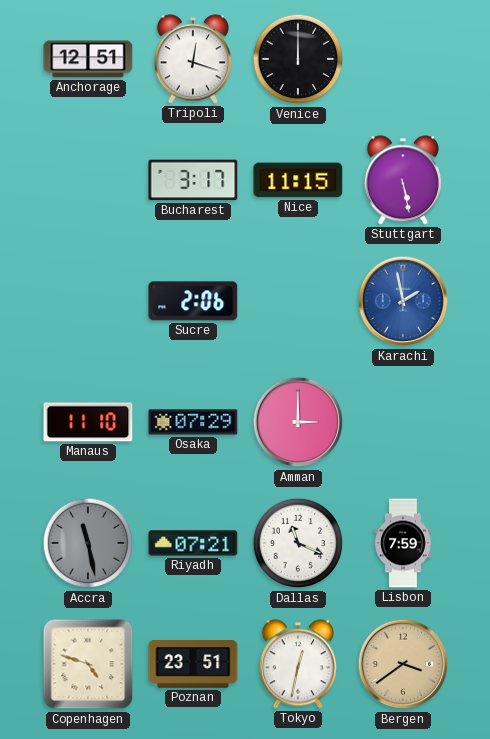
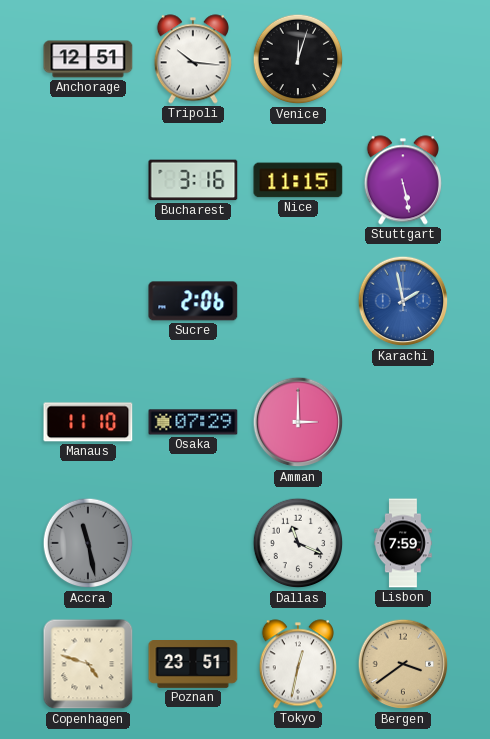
Tripoli: 12:18 -> 10:16
Venice: 12:00 -> 12:03
Bucharest: 3:17 -> 3:16
Riyadh: 07:21 -> none
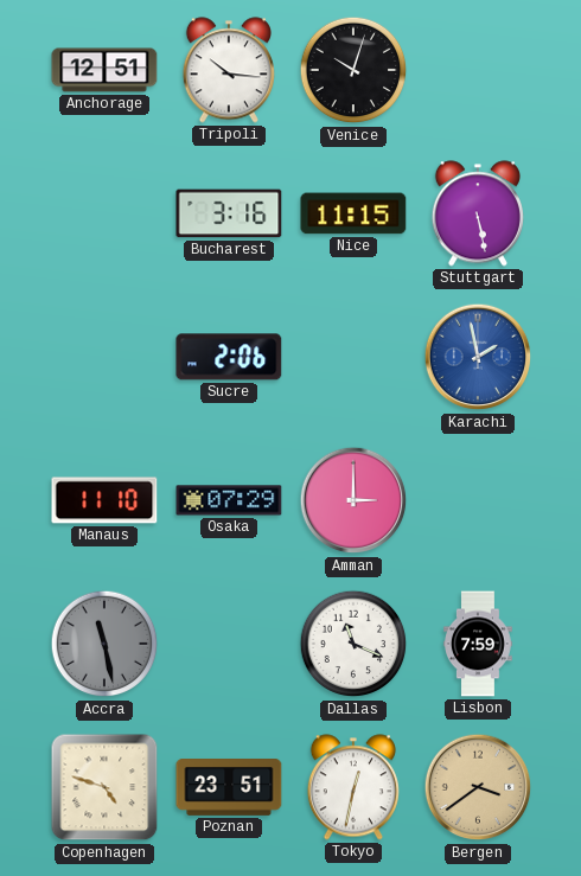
Venice: 12:03 -> 10:03
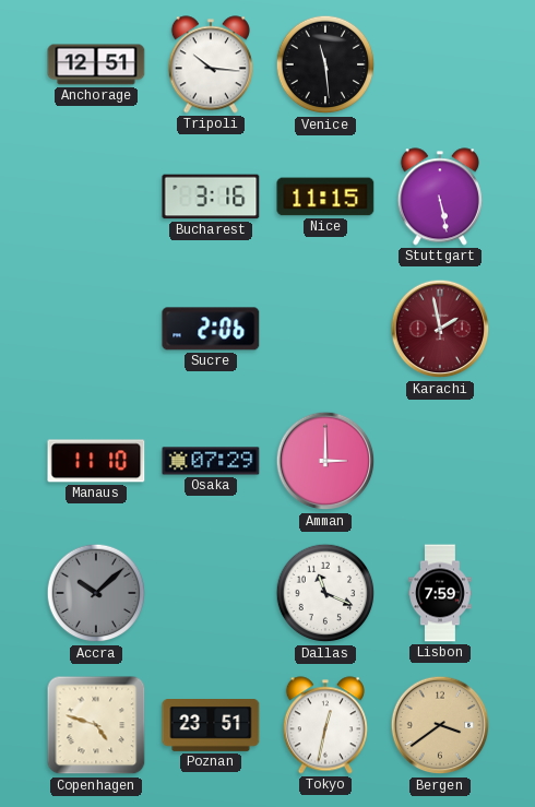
Venice: 10:03 -> 11:29
Karachi dial: blue -> burgundy
Accra: 11:28 -> 10:08
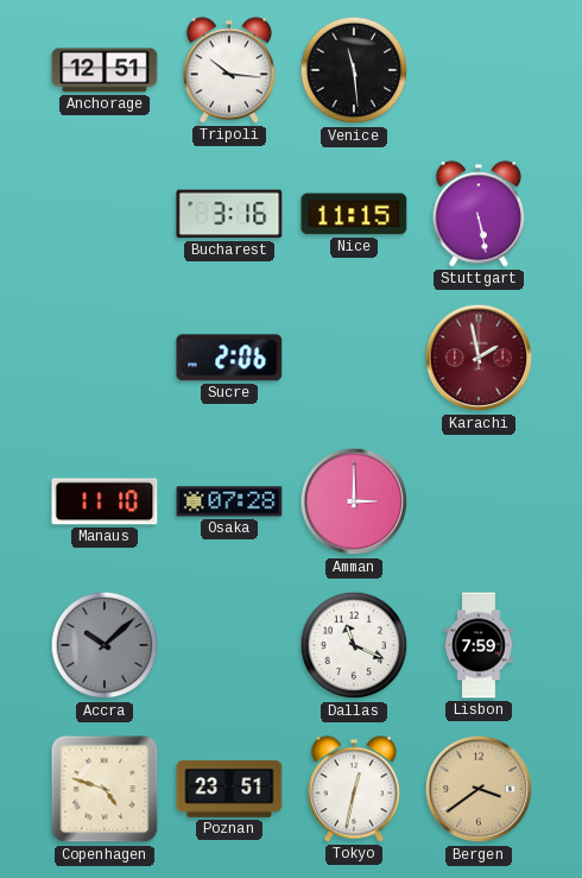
Osaka: 07:29 -> 07:28
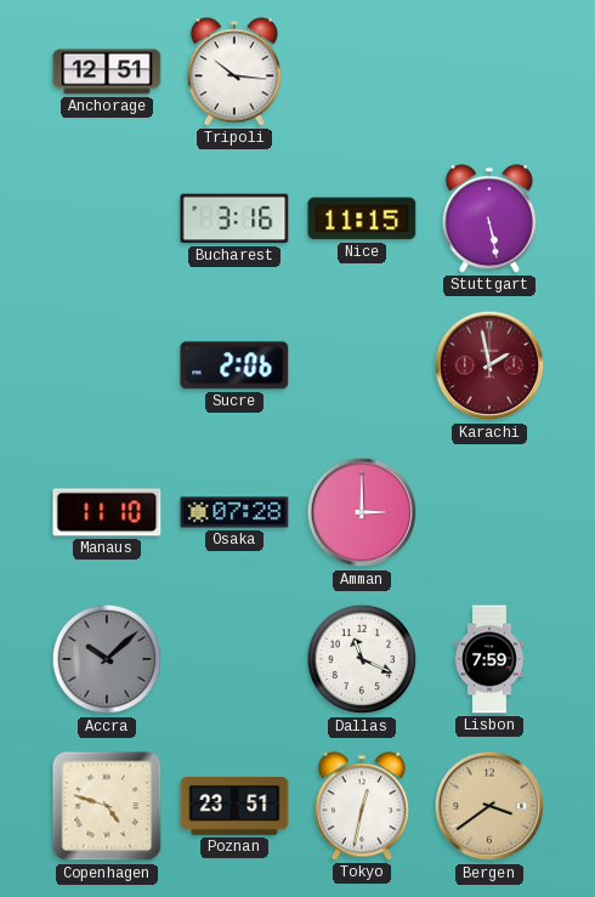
Venice: 11:29 -> none
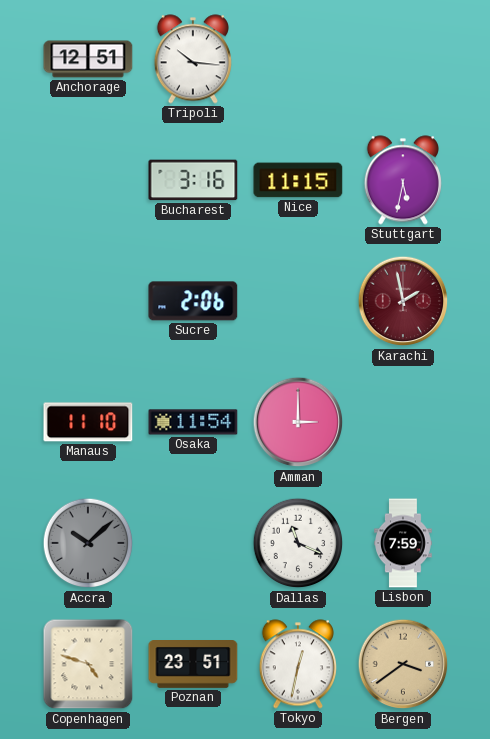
Stuttgart: 5:28 -> 5:32
Osaka: 07:28 -> 11:54
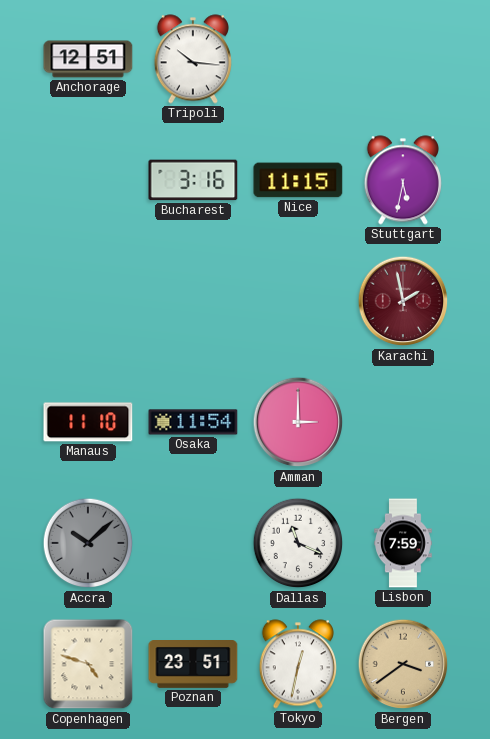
Sucre: 2:06 -> none
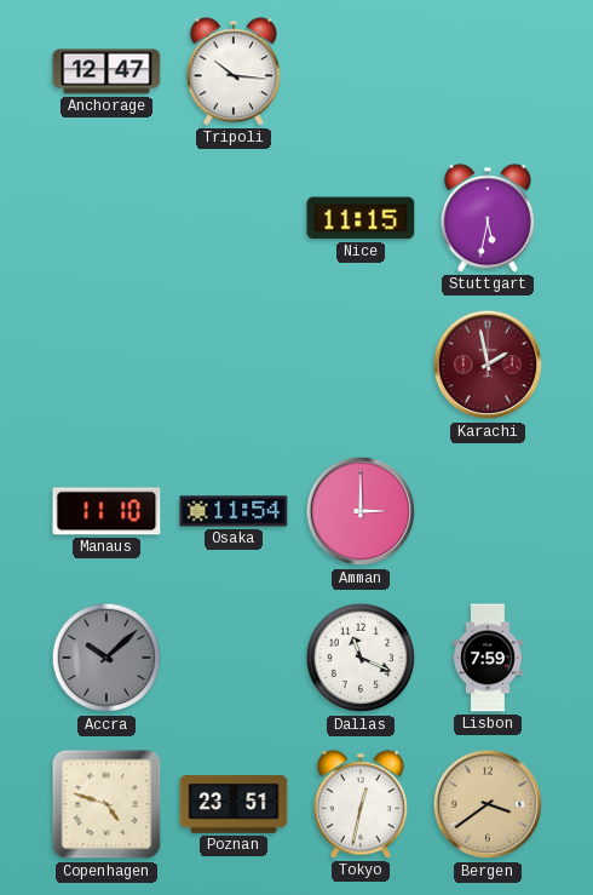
Anchorage: 12:51 -> 12:47
Bucharest: 3:16 -> none
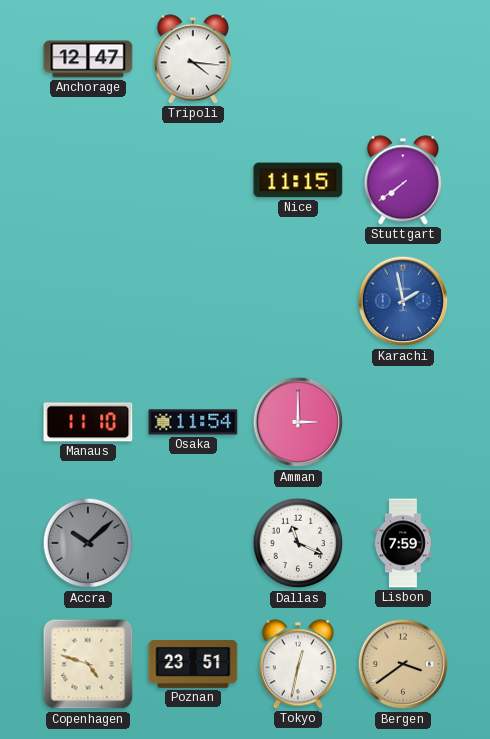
Tripoli: 10:16 -> 4:16
Stuttgart: 5:32 -> 7:39
Karachi dial: burgundy -> blue
